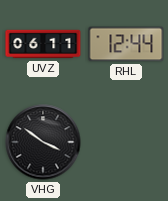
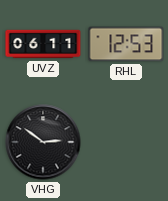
RHL: 12:44 -> 12:53
VHG: 3:51 -> 2:51
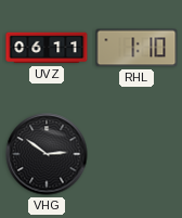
RHL: 12:53 -> 1:10
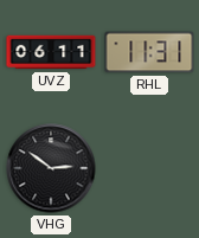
RHL: 1:10 -> 11:31
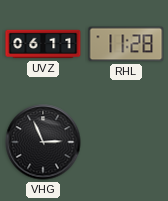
RHL: 11:31 -> 11:28
VHG: 2:51 -> 2:56
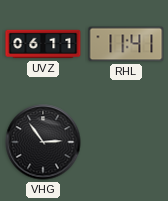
RHL: 11:28 -> 11:41
VHG: 2:56 -> 2:54
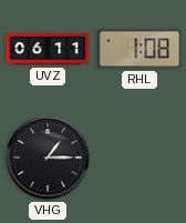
RHL: 11:41 -> 1:08
VHG: 2:54 -> 1:15
